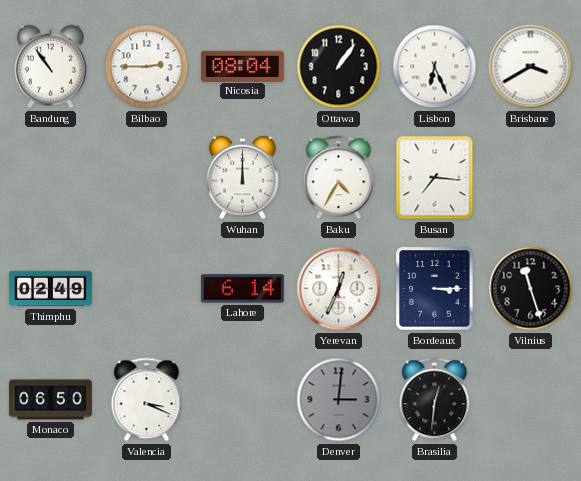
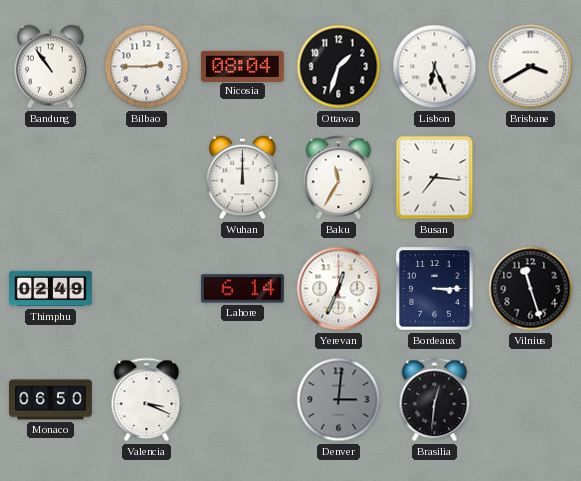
Ottawa: 1:06 -> 1:33
Baku: 4:35 -> 11:35
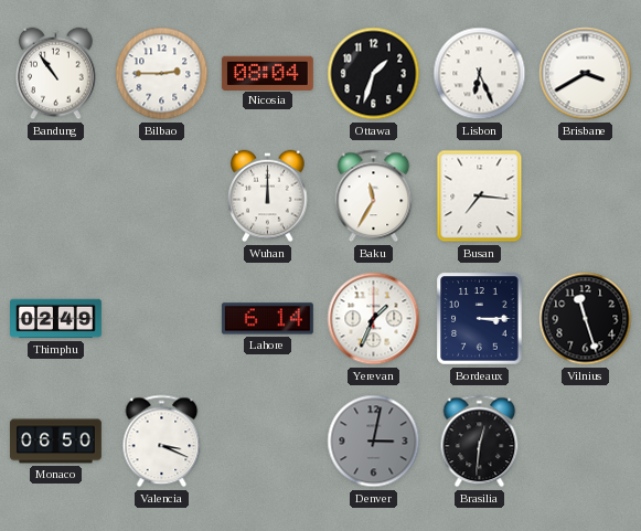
Yerevan: 12:34 -> 1:34
Denver: 3:01 -> 3:02
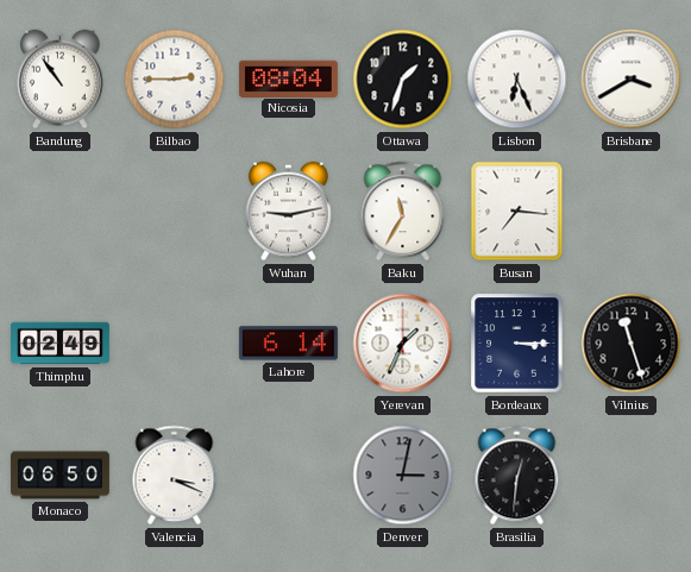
Wuhan: 12:00 -> 9:13
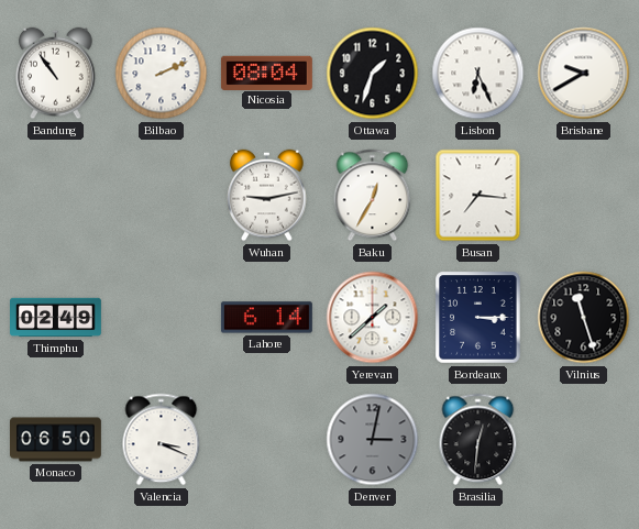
Bilbao: 2:45 -> 2:11
Brisbane: 3:40 -> 9:40
Baku: 11:35 -> 12:35
Yerevan: 1:34 -> 1:38
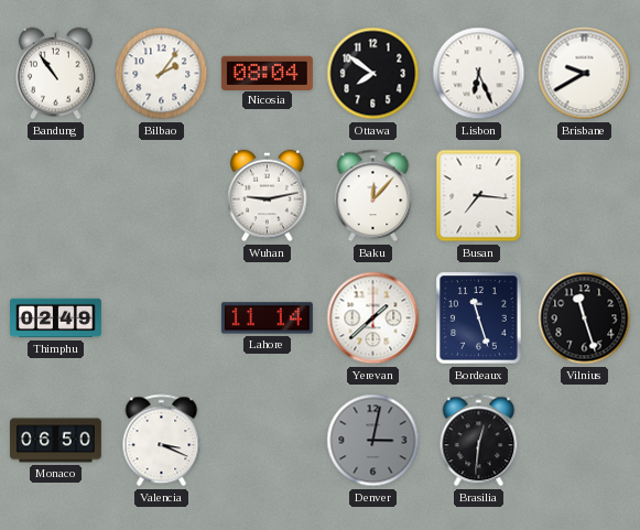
Bilbao: 2:11 -> 2:06
Ottawa: 1:33 -> 7:51
Baku: 12:35 -> 12:07
Lahore: 6:14 -> 11:14
Bordeaux: 3:15 -> 11:27
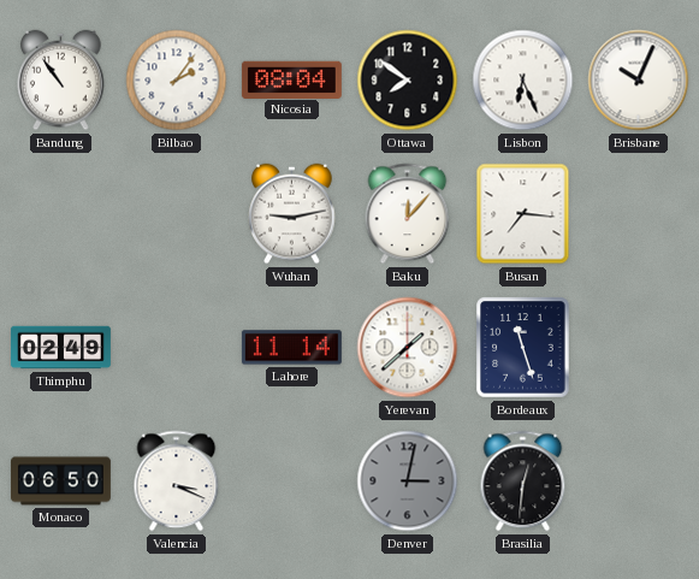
Brisbane: 9:40 -> 10:04
Vilnius: 11:27 -> none
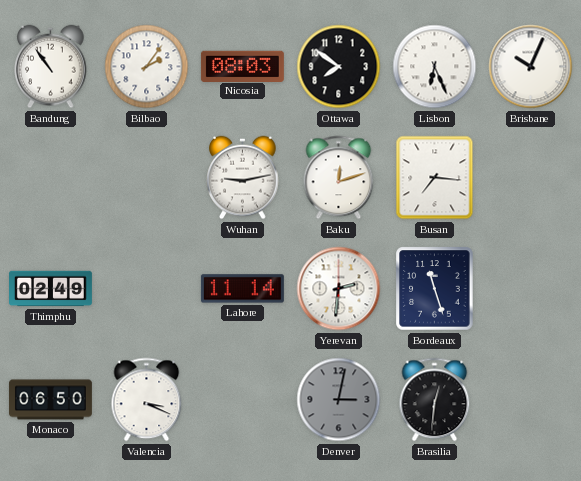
Nicosia: 08:04 -> 08:03
Baku: 12:07 -> 12:12
Yerevan: 1:38 -> 2:31
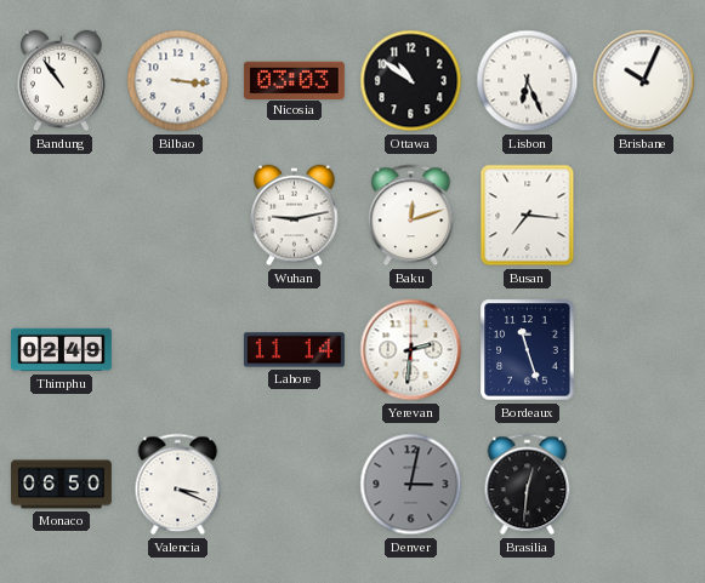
Bilbao: 2:06 -> 3:16
Nicosia: 08:03 -> 03:03
Ottawa: 7:51 -> 10:51
